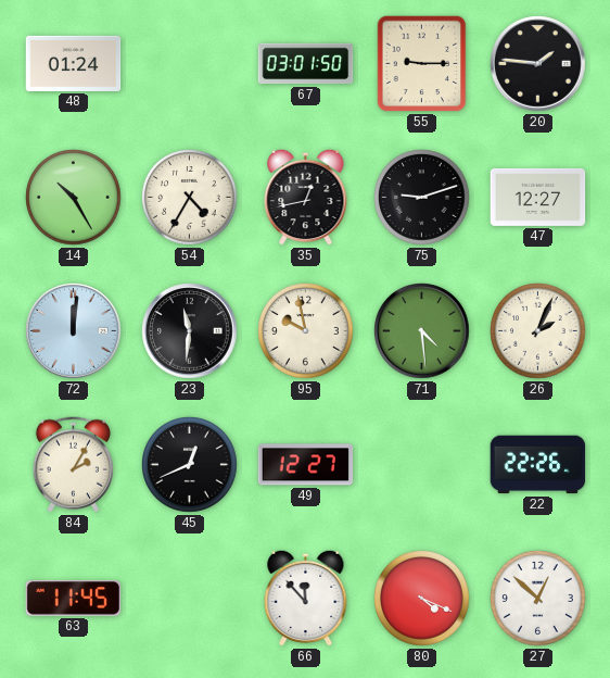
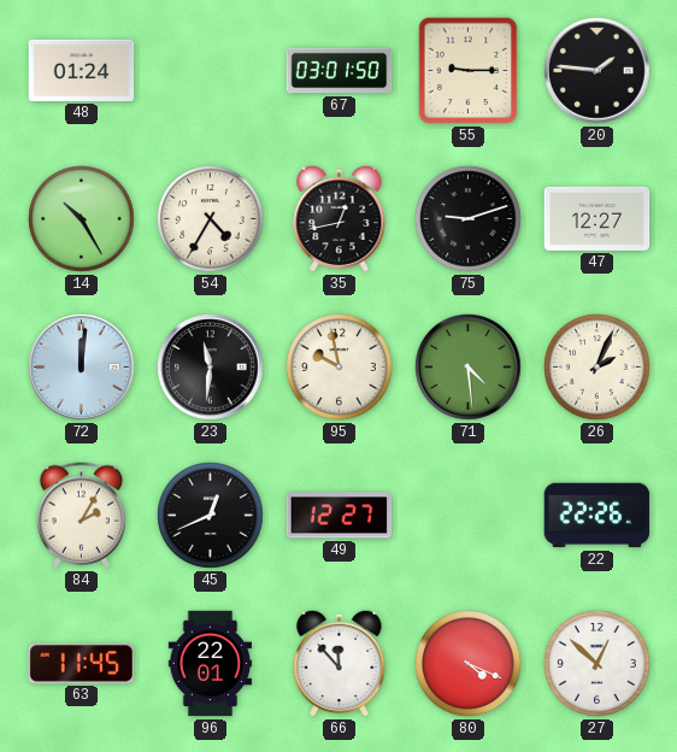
96: none -> 22:01
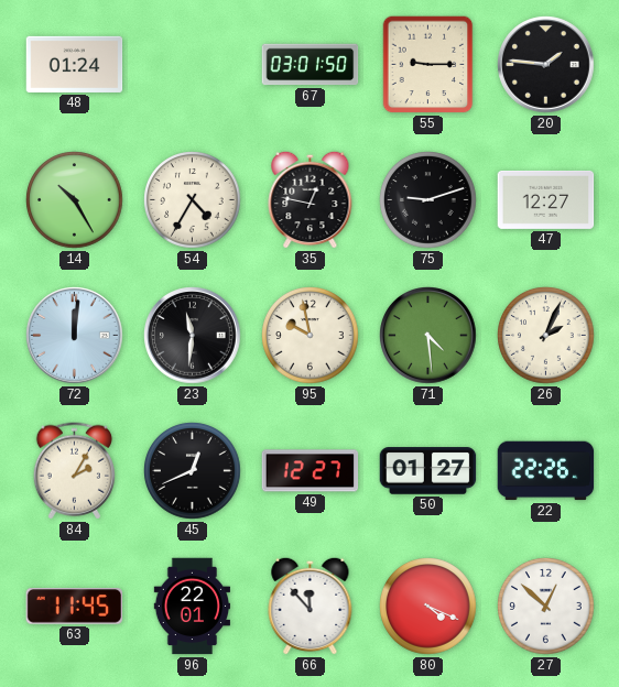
35: 12:43 -> 12:47
50: none -> 01:27
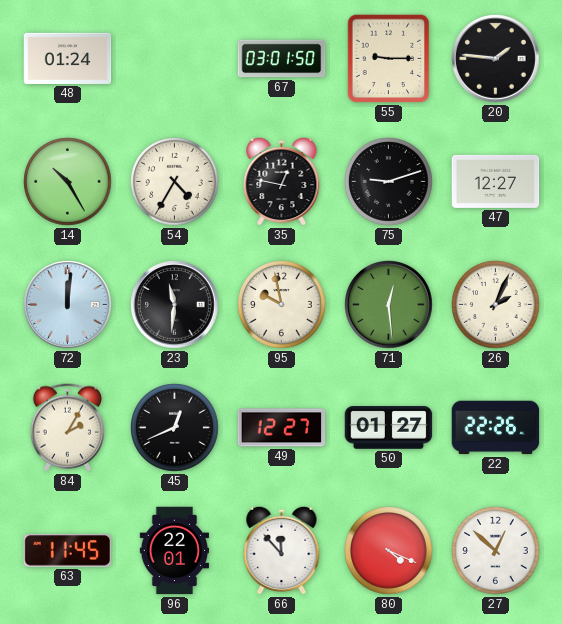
71: 4:29 -> 12:29
